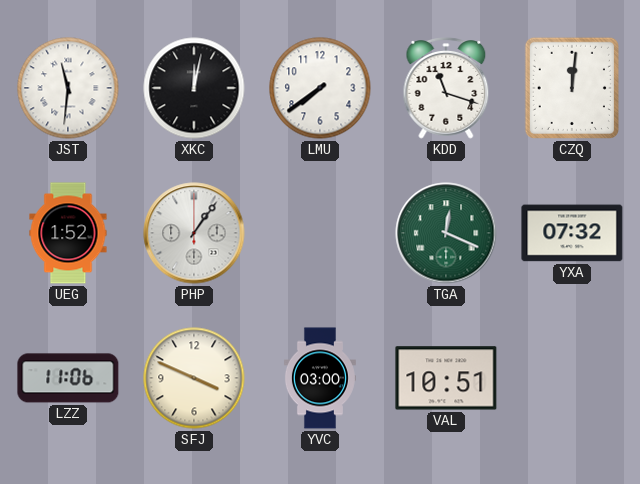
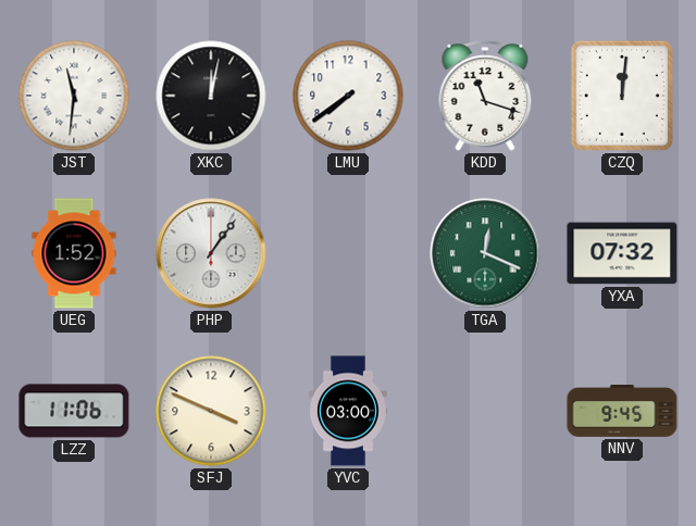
VAL: 10:51 -> none
NNV: none -> 9:45
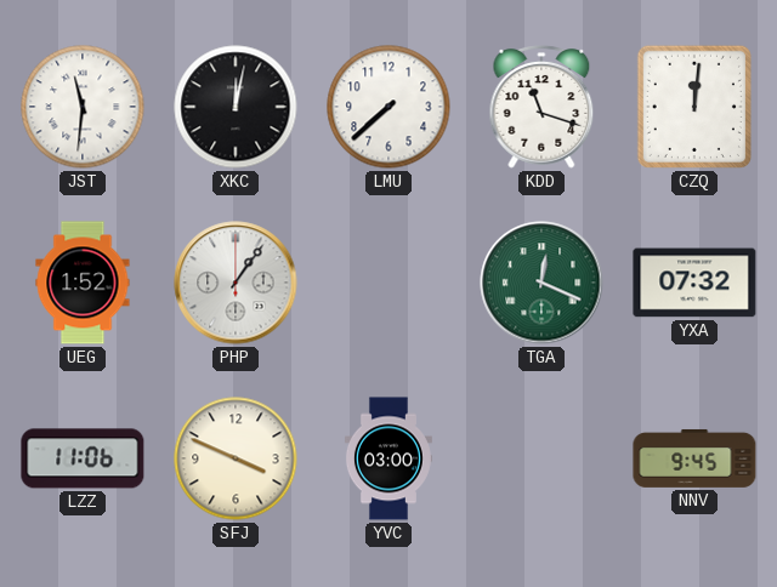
LMU: 7:39 -> 7:38
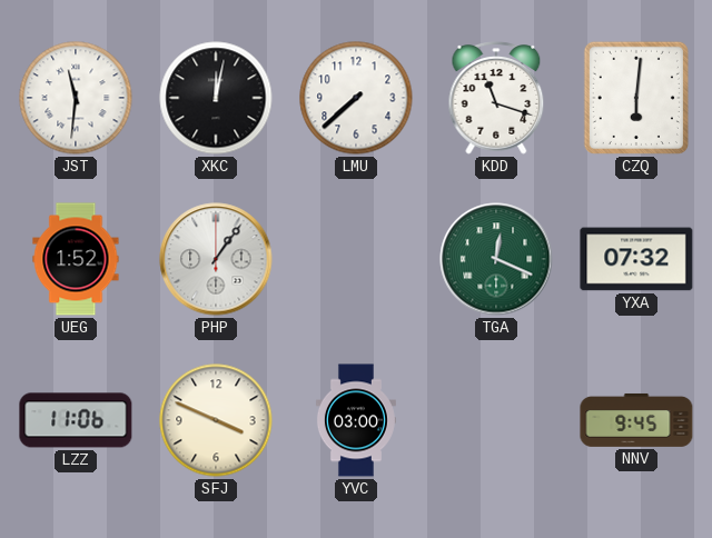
CZQ: 12:01 -> 6:01
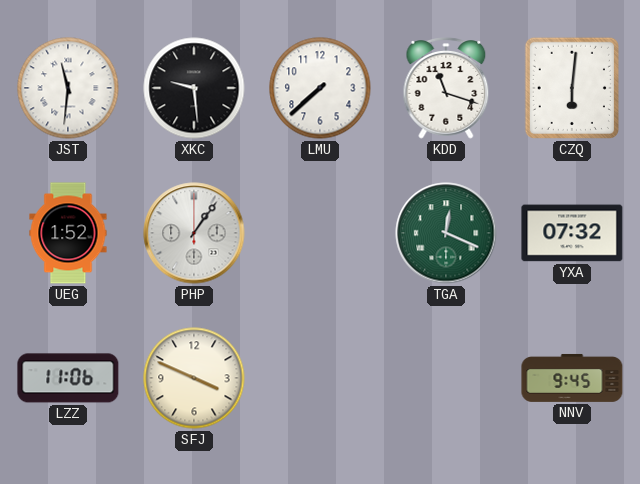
XKC: 12:02 -> 9:29
YVC: 03:00 -> none
